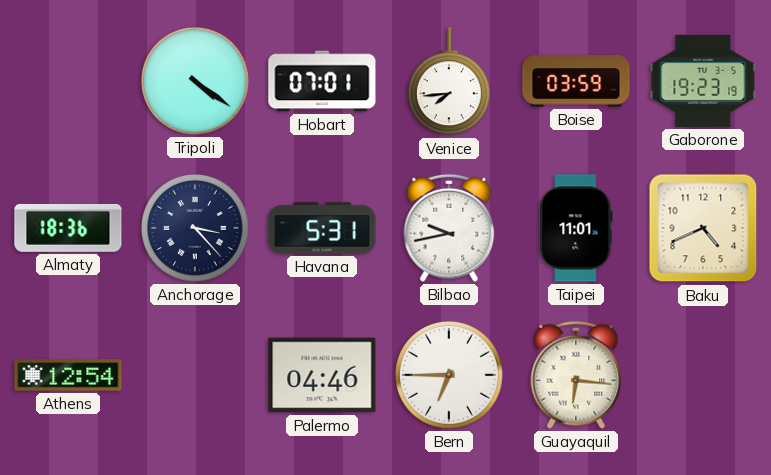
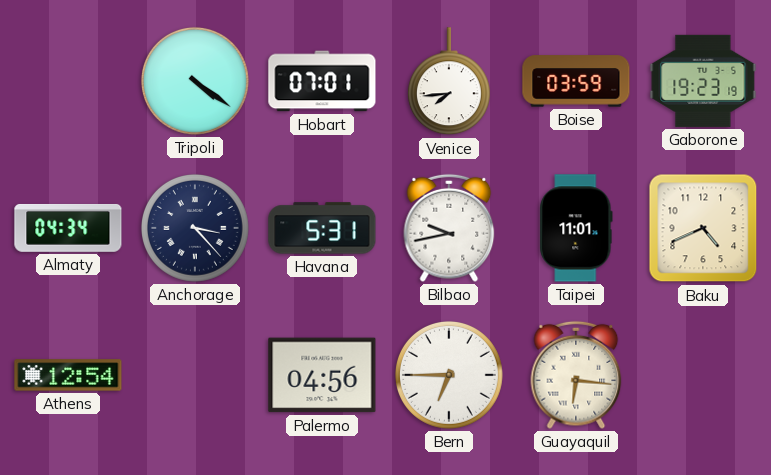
Almaty: 18:36 -> 04:34
Palermo: 04:46 -> 04:56
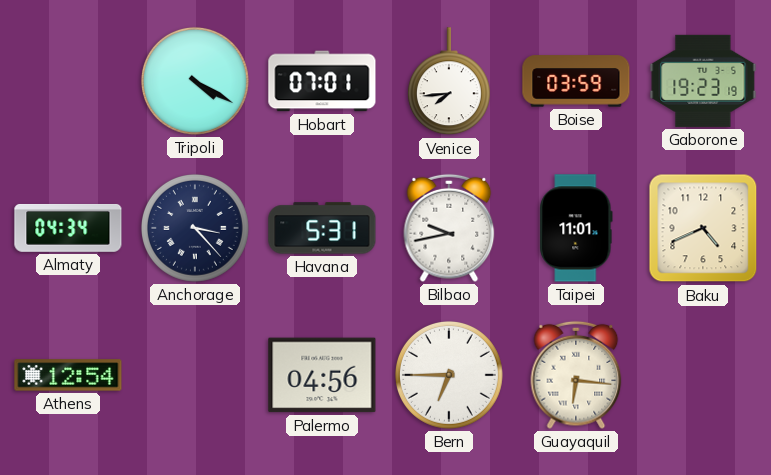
Tripoli: 4:21 -> 4:20
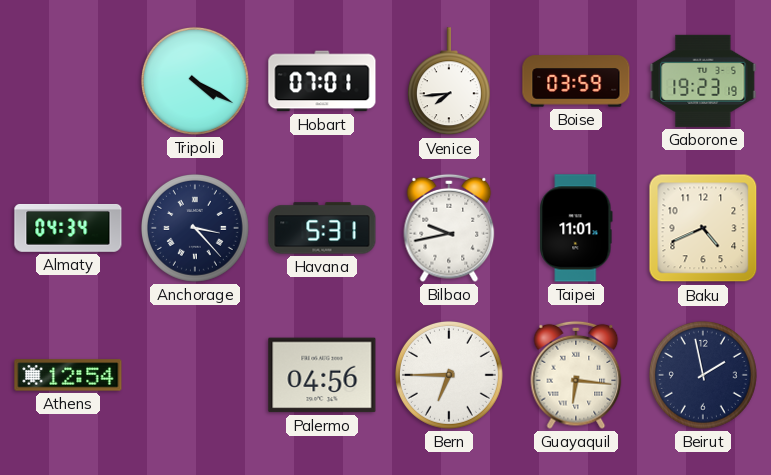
Beirut: none -> 1:58
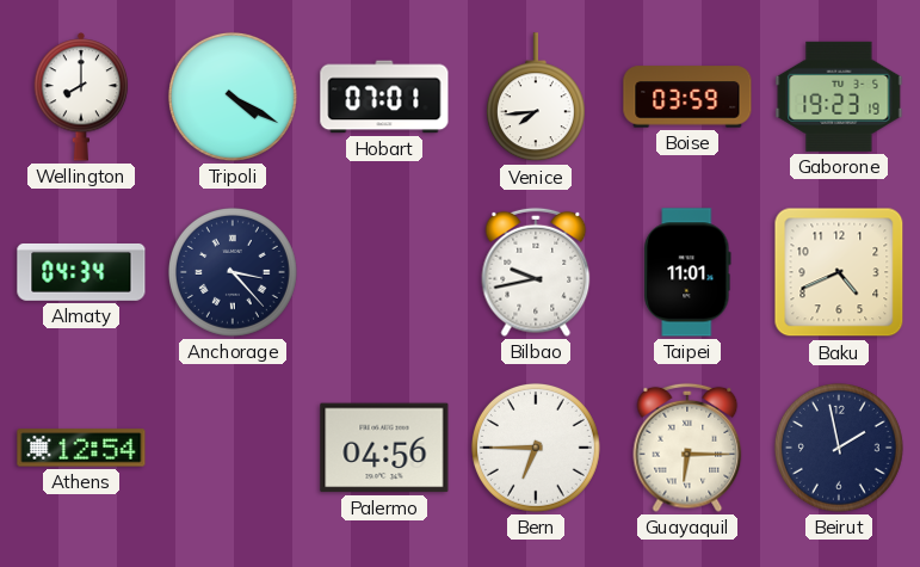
Wellington: none -> 8:00
Havana: 5:31 -> none
Guayaquil: 6:16 -> 6:15
